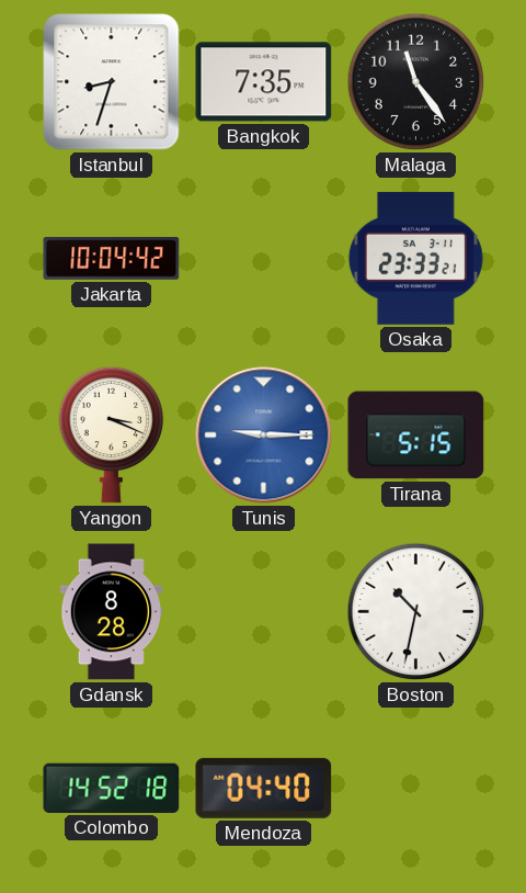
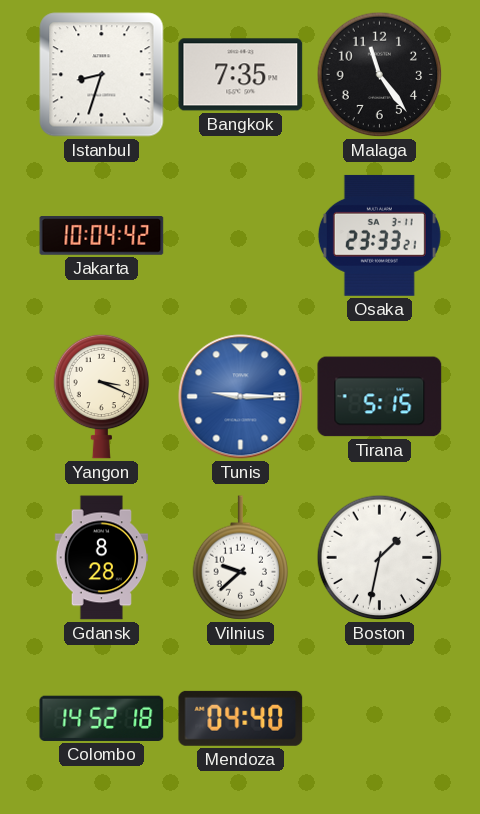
Vilnius: none -> 9:38
Boston: 10:32 -> 1:32
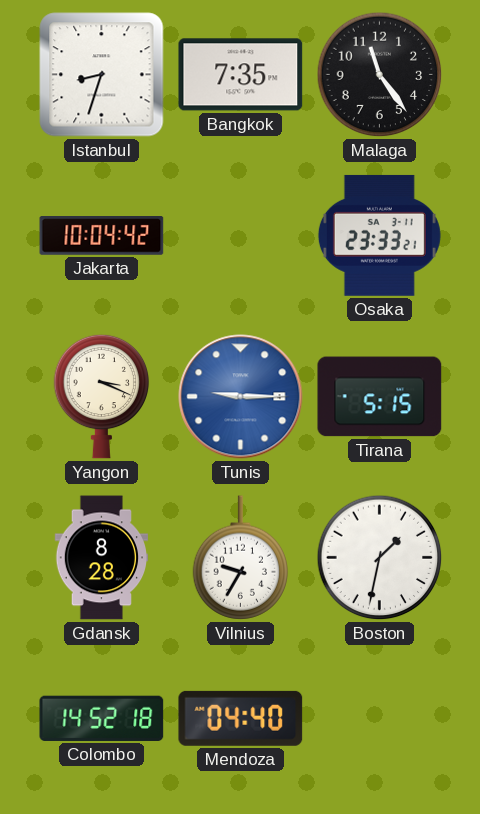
Vilnius: 9:38 -> 9:35
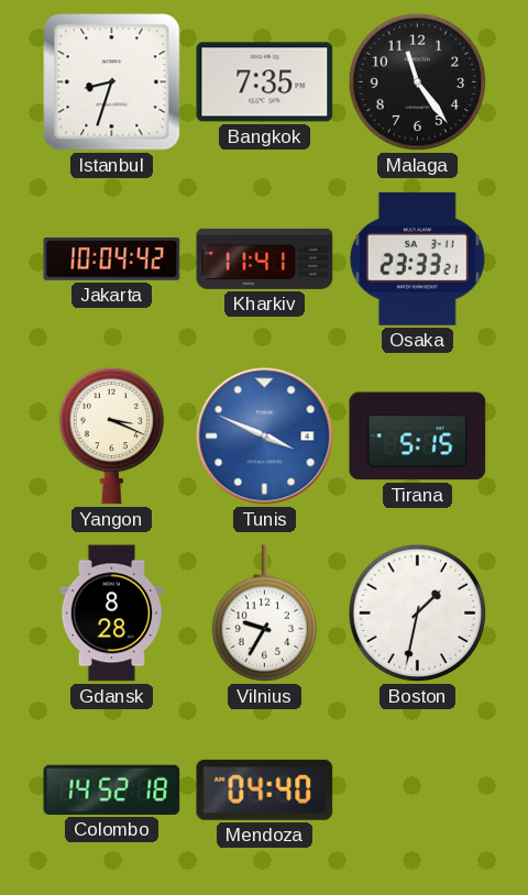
Kharkiv: none -> 11:41
Tunis: 9:15 -> 3:49
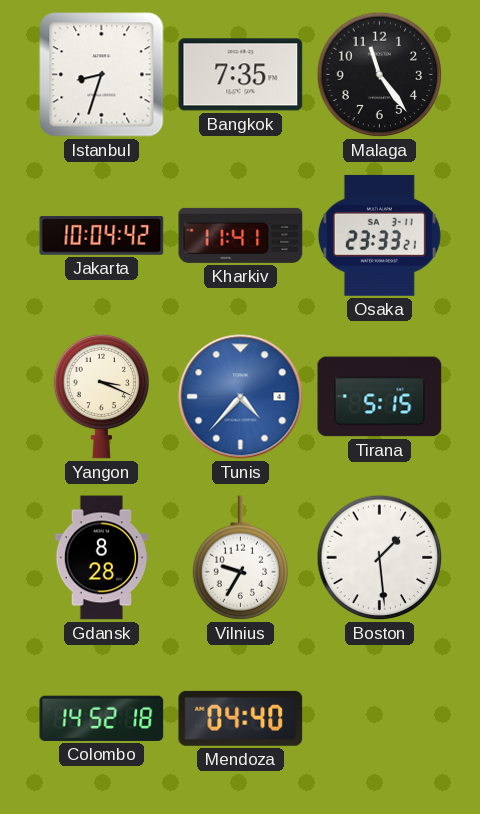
Tunis: 3:49 -> 4:37
Boston: 1:32 -> 1:29
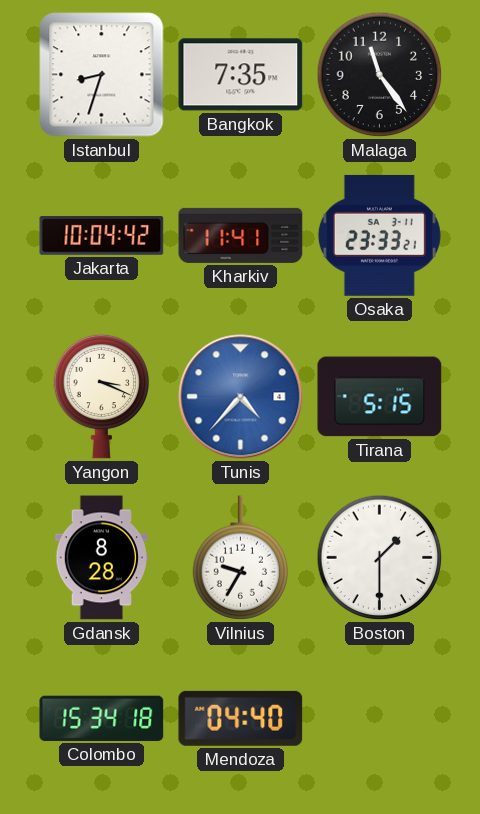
Boston: 1:29 -> 1:30
Colombo: 14:52 -> 15:34
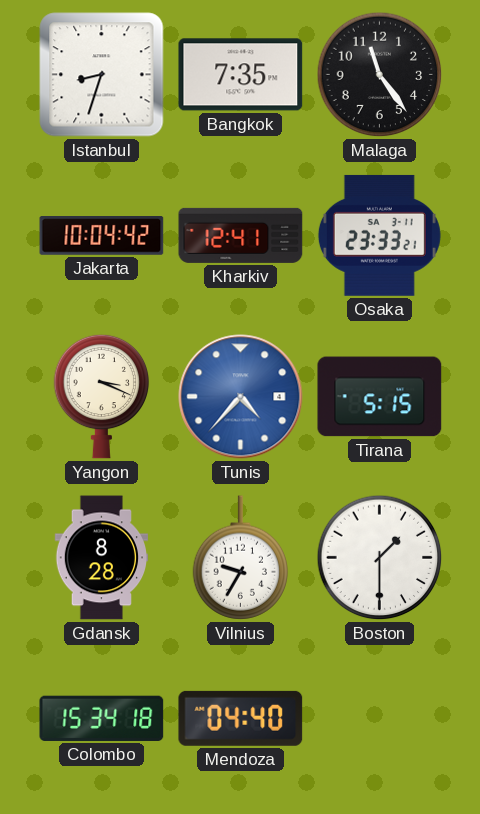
Kharkiv: 11:41 -> 12:41
